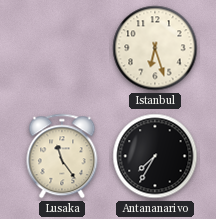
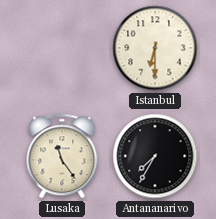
Istanbul: 6:27 -> 6:30
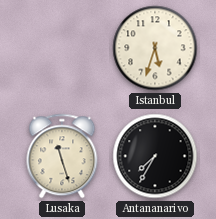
Istanbul: 6:30 -> 5:33
Lusaka: 11:24 -> 11:27
